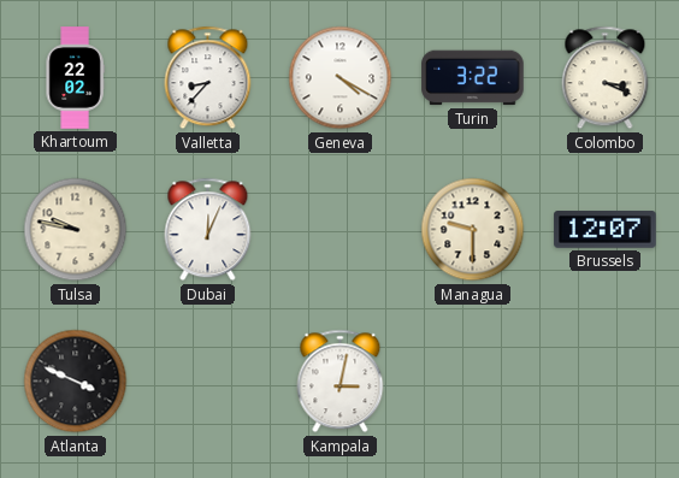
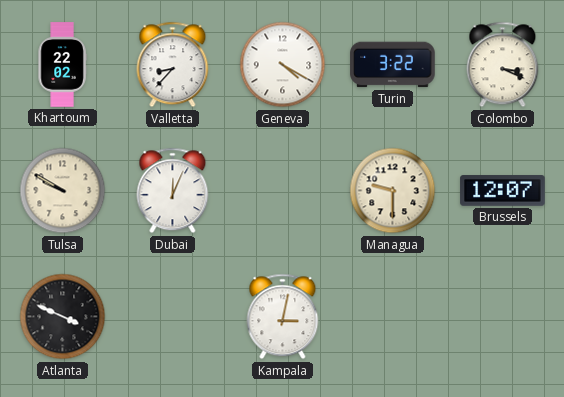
Tulsa: 9:47 -> 9:50
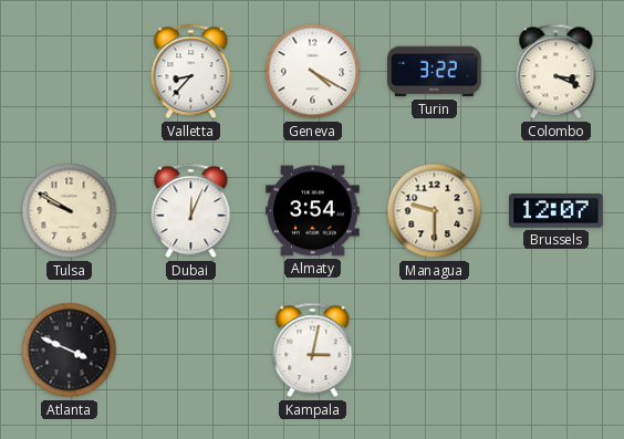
Khartoum: 22:02 -> none
Almaty: none -> 3:54
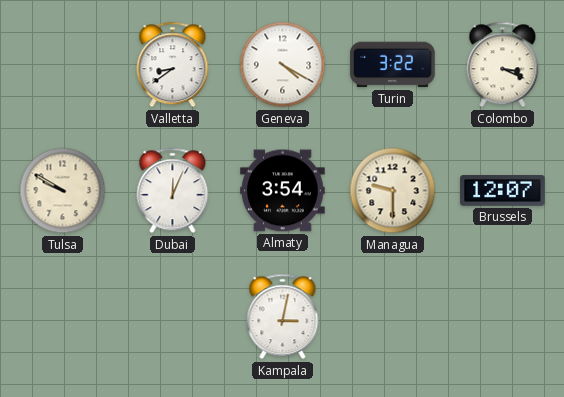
Valletta: 8:37 -> 8:39
Atlanta: 3:49 -> none
